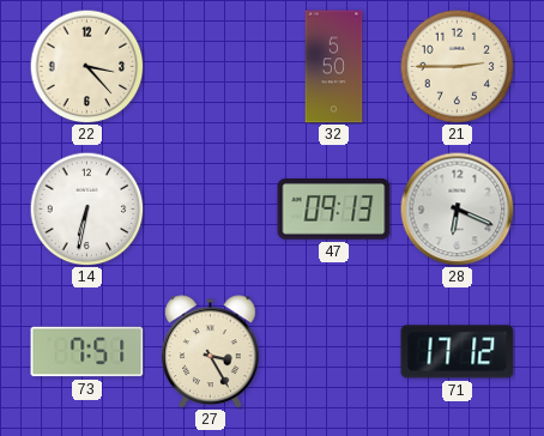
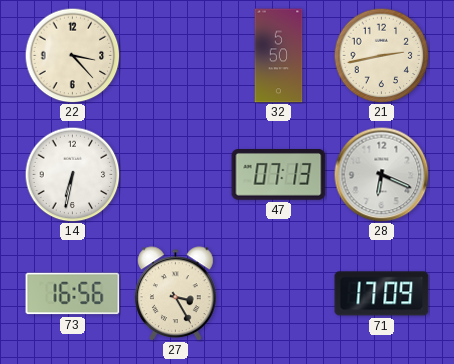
21: 2:45 -> 2:43
47: 09:13 -> 07:13
73: 7:51 -> 16:56
71: 17:12 -> 17:09
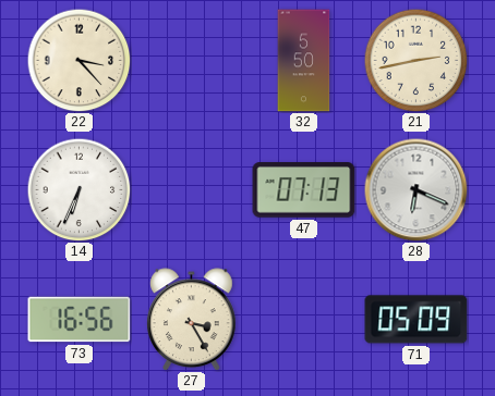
14: 6:32 -> 6:34
71: 17:09 -> 05:09
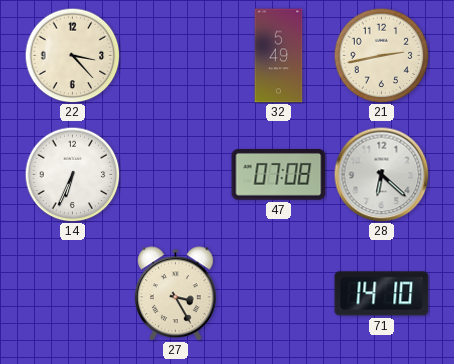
32: 5:50 -> 5:49
47: 07:13 -> 07:08
28: 6:19 -> 6:22
73: 16:56 -> none
71: 05:09 -> 14:10
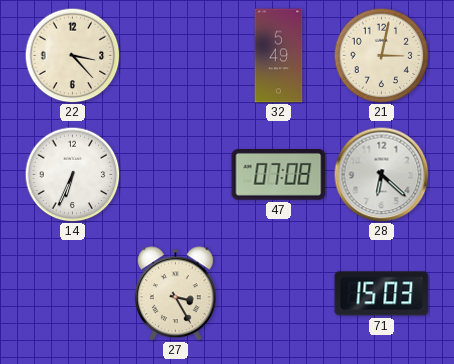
21: 2:43 -> 3:02
71: 14:10 -> 15:03
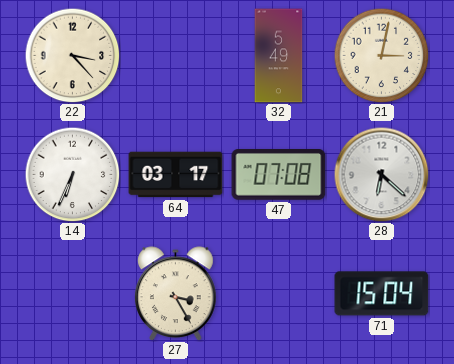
64: none -> 03:17
71: 15:03 -> 15:04
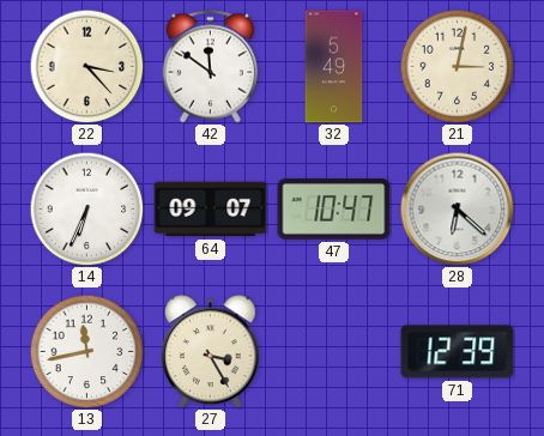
42: none -> 11:51
64: 03:17 -> 09:07
47: 07:08 -> 10:47
13: none -> 11:43
71: 15:04 -> 12:39
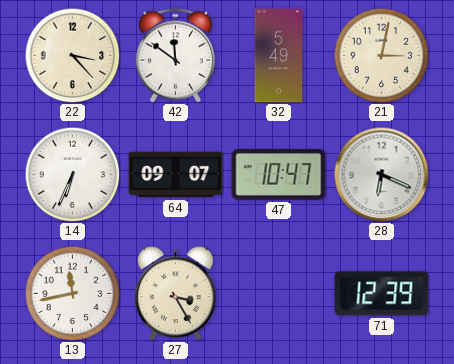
28: 6:22 -> 6:19
